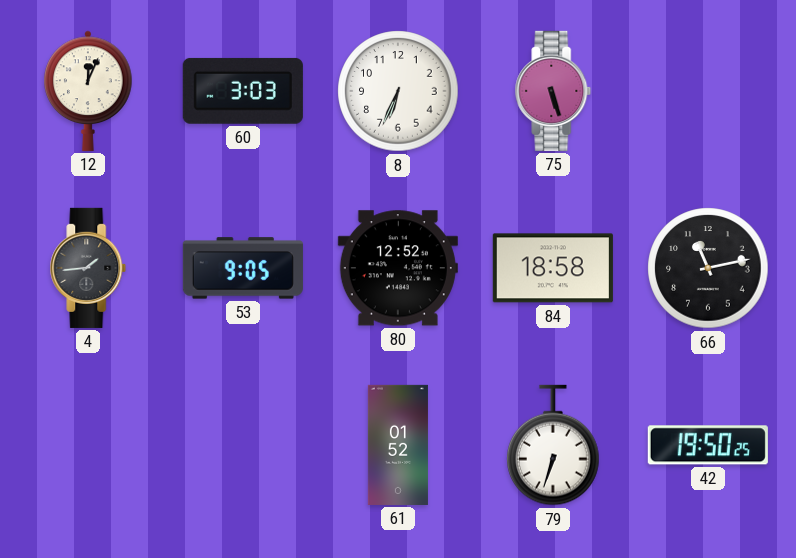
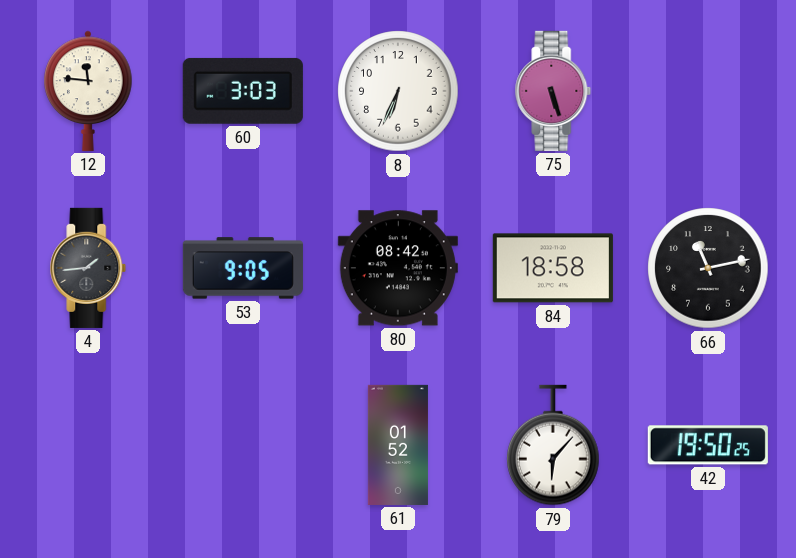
12: 12:04 -> 11:46
80: 12:52 -> 08:42
79: 6:33 -> 6:07
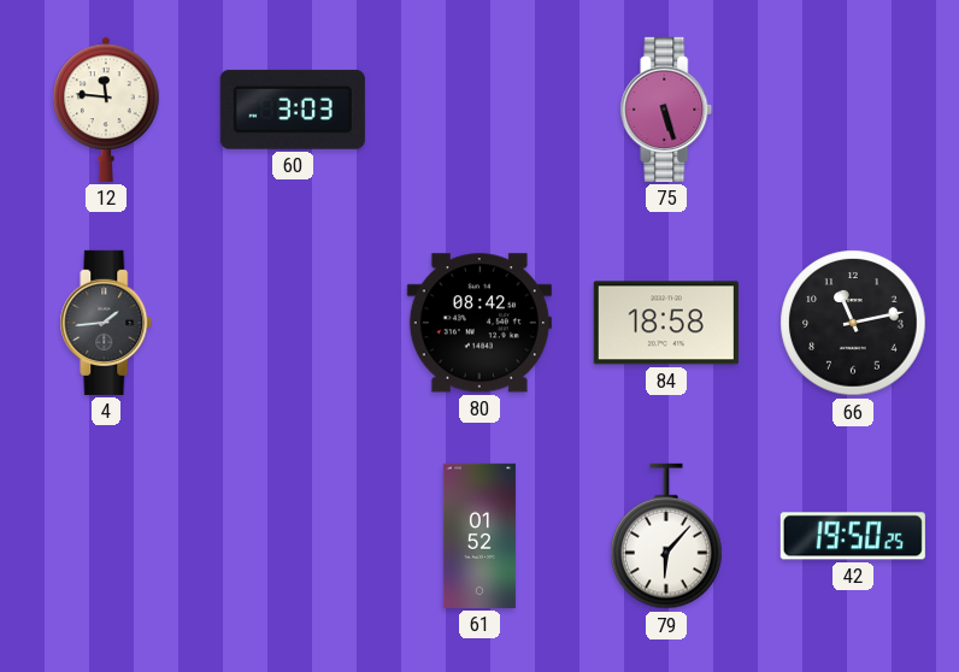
8: 6:34 -> none
53: 9:05 -> none
